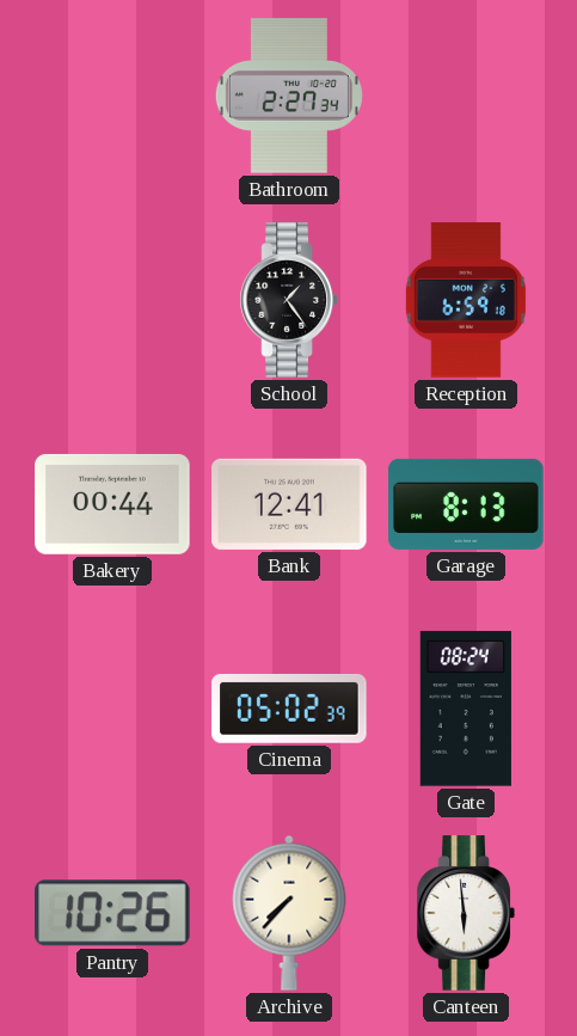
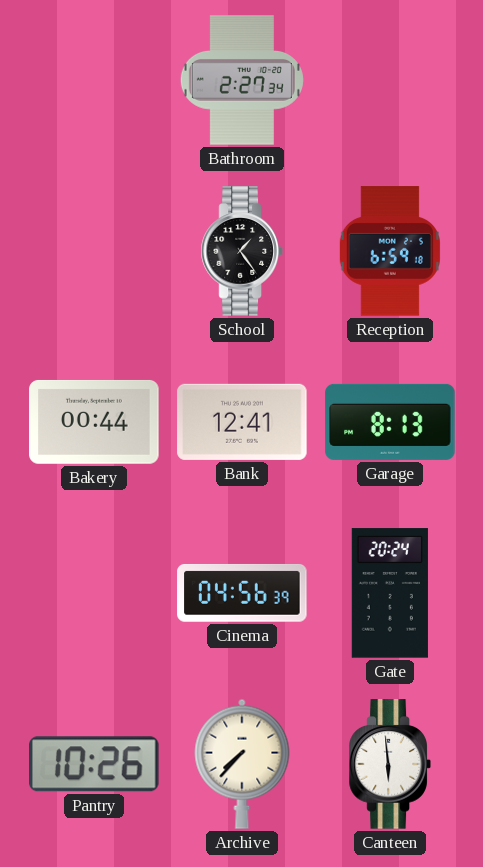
Cinema: 05:02 -> 04:56
Gate: 08:24 -> 20:24
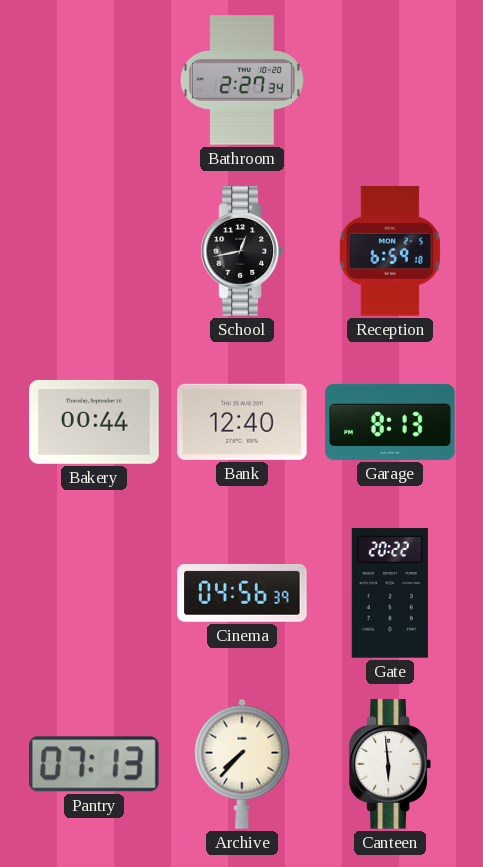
School: 1:24 -> 12:43
Bank: 12:41 -> 12:40
Gate: 20:24 -> 20:22
Pantry: 10:26 -> 07:13
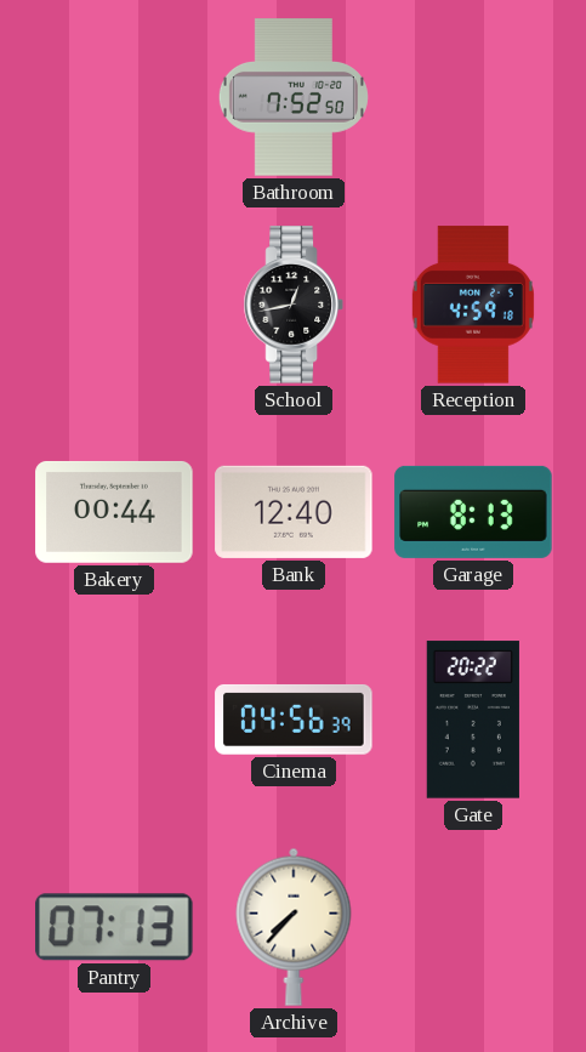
Bathroom: 2:27 -> 7:52
Reception: 6:59 -> 4:59
Canteen: 5:59 -> none
